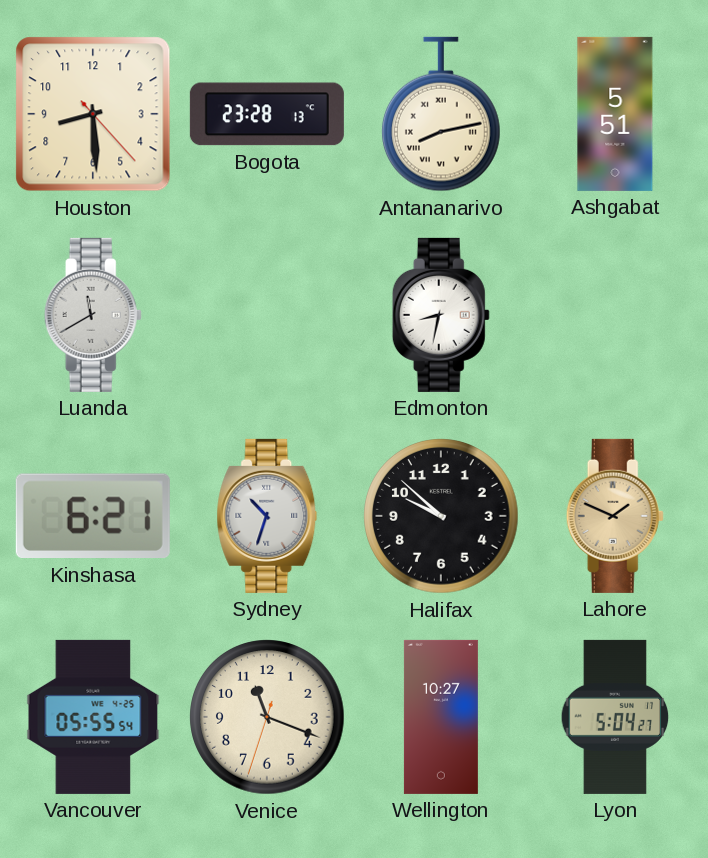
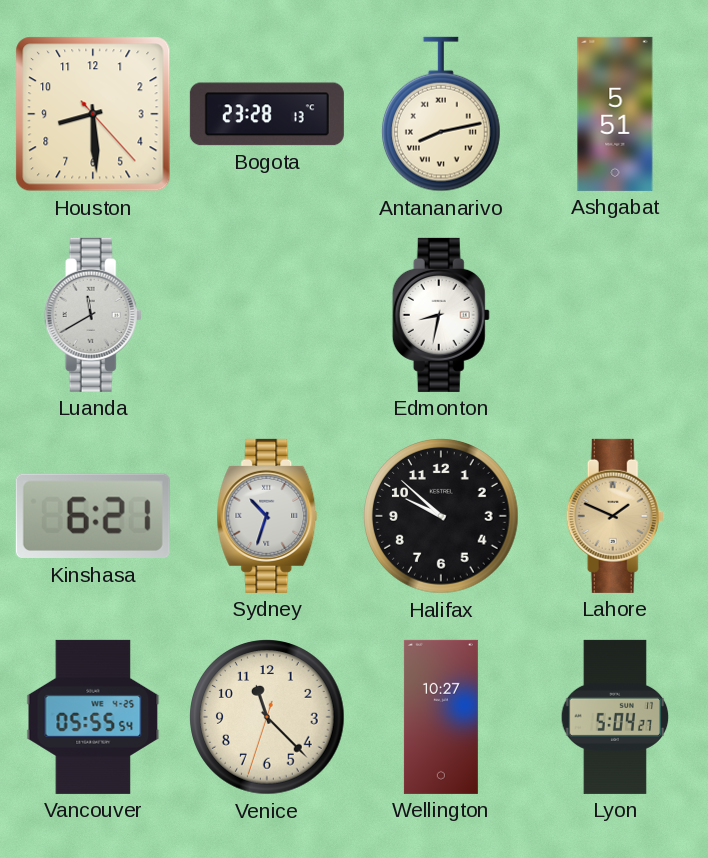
Venice: 11:18 -> 11:22
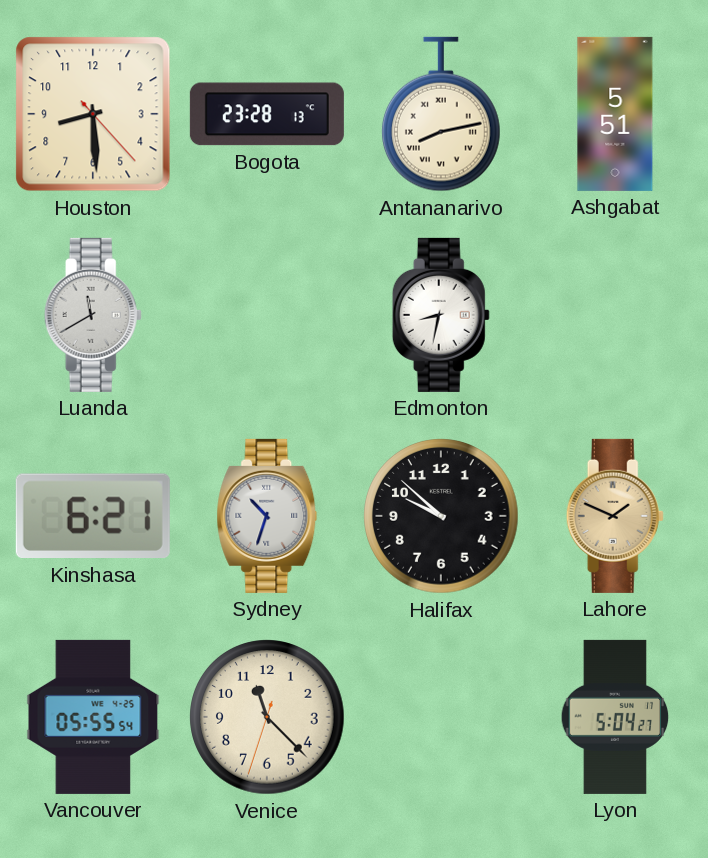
Wellington: 10:27 -> none
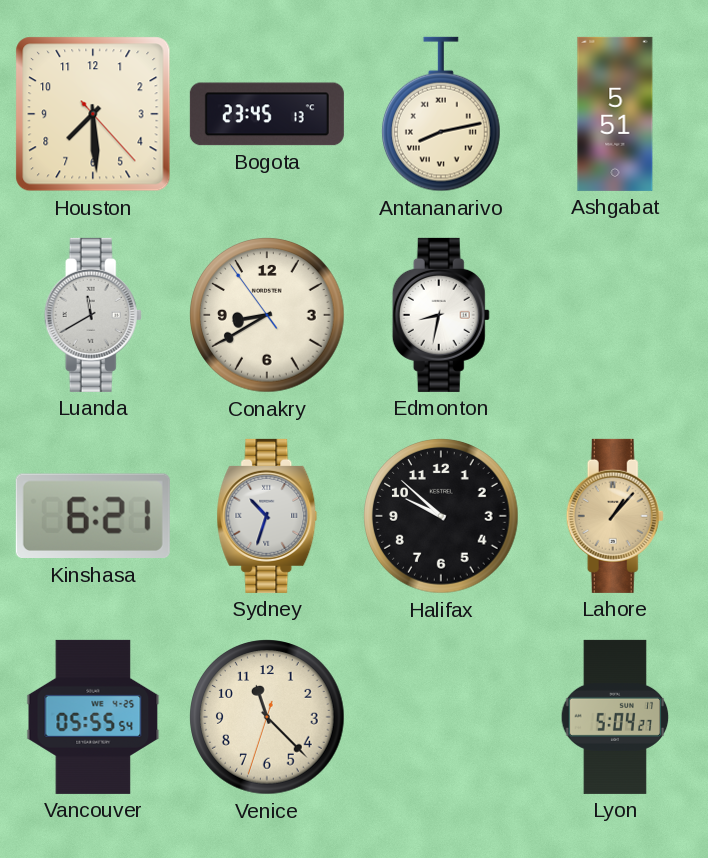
Houston: 8:29 -> 7:29
Bogota: 23:28 -> 23:45
Conakry: none -> 8:39
Lahore: 1:49 -> 1:07
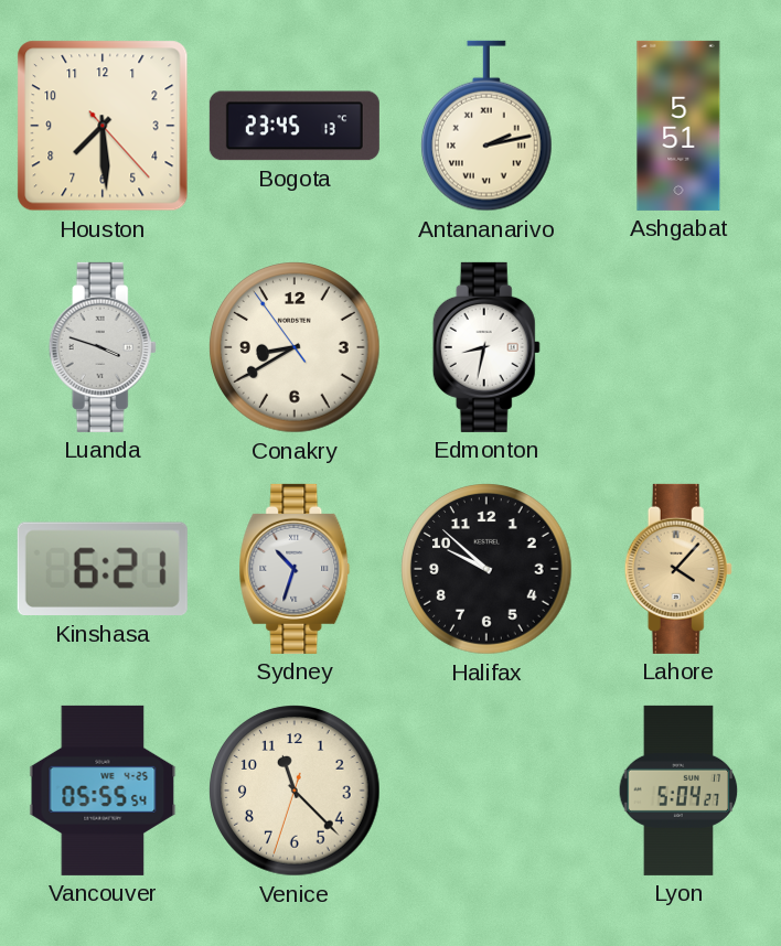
Antananarivo: 8:13 -> 2:13
Luanda: 11:40 -> 3:48
Lahore: 1:07 -> 4:07
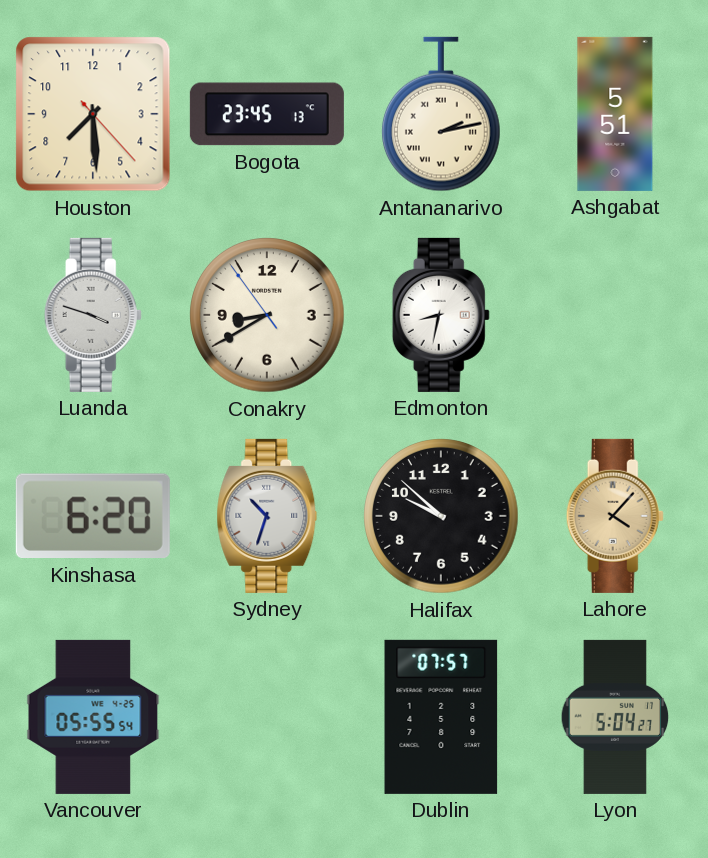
Kinshasa: 6:21 -> 6:20
Venice: 11:22 -> none
Dublin: none -> 07:57
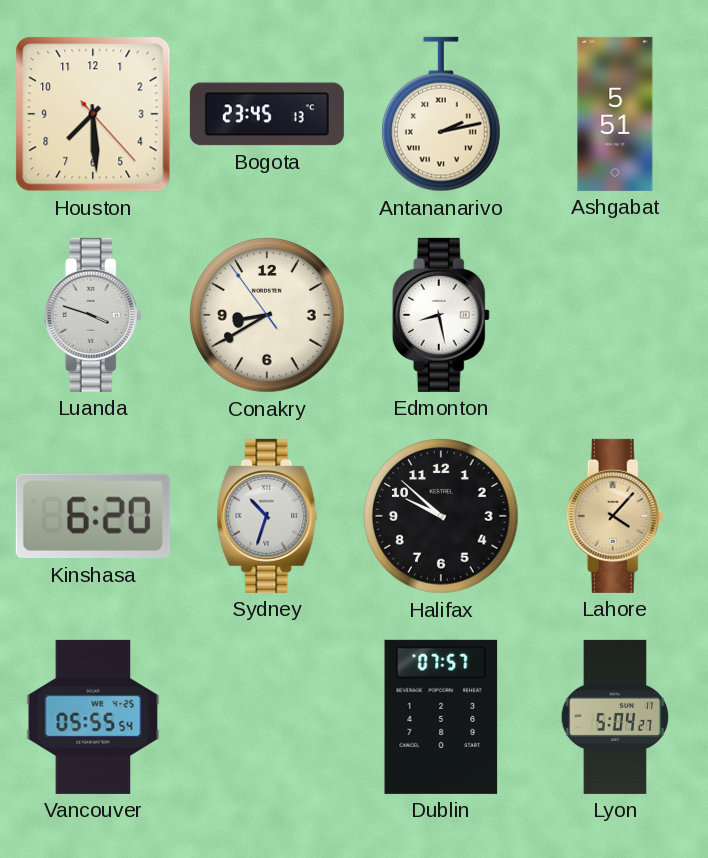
Edmonton: 8:32 -> 8:28
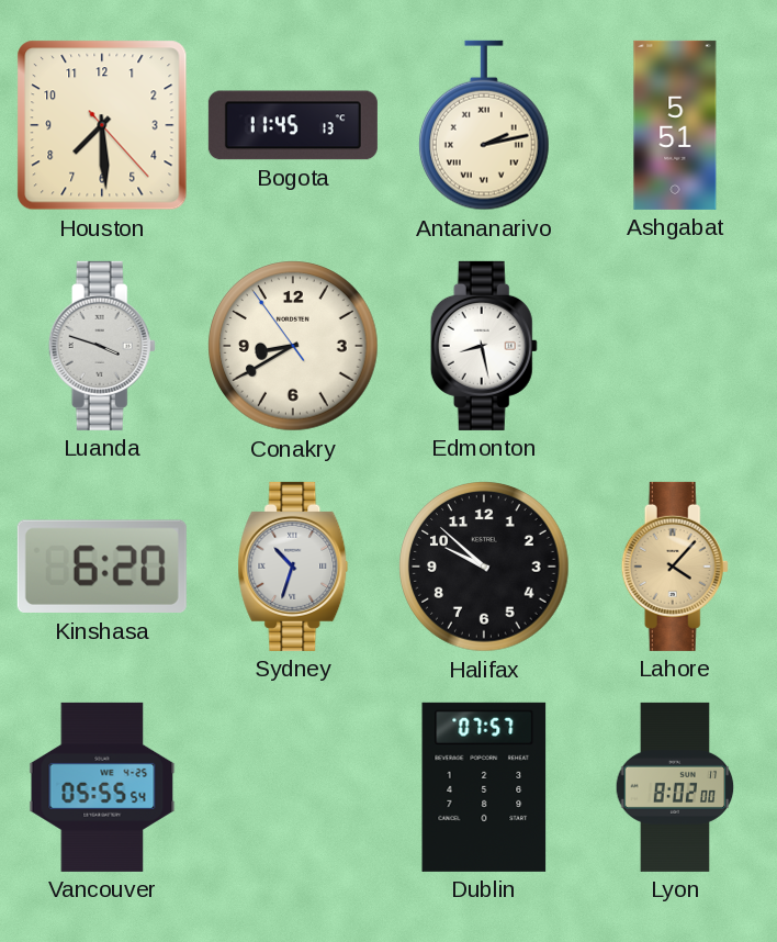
Bogota: 23:45 -> 11:45
Lyon: 5:04 -> 8:02
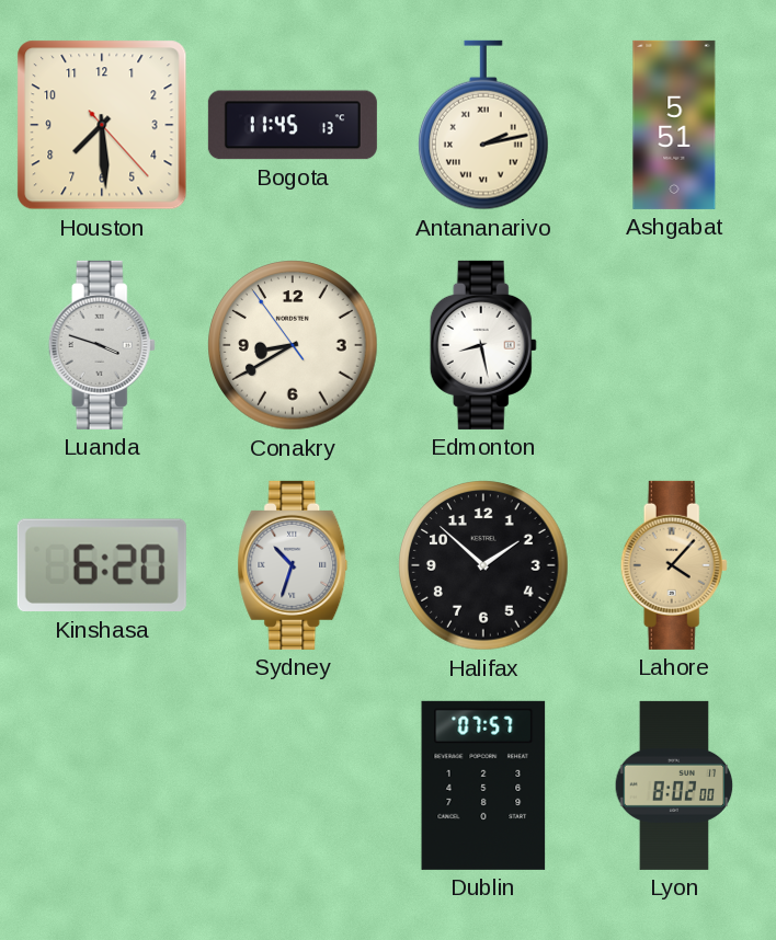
Halifax: 9:52 -> 1:52
Vancouver: 05:55 -> none
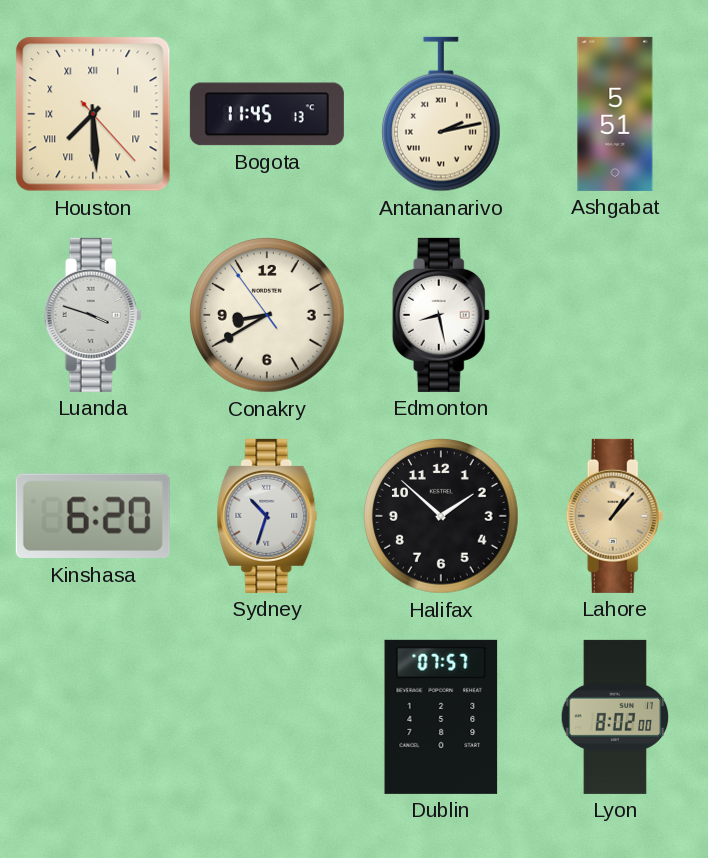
Houston numerals: Arabic -> Roman
Lahore: 4:07 -> 1:07
